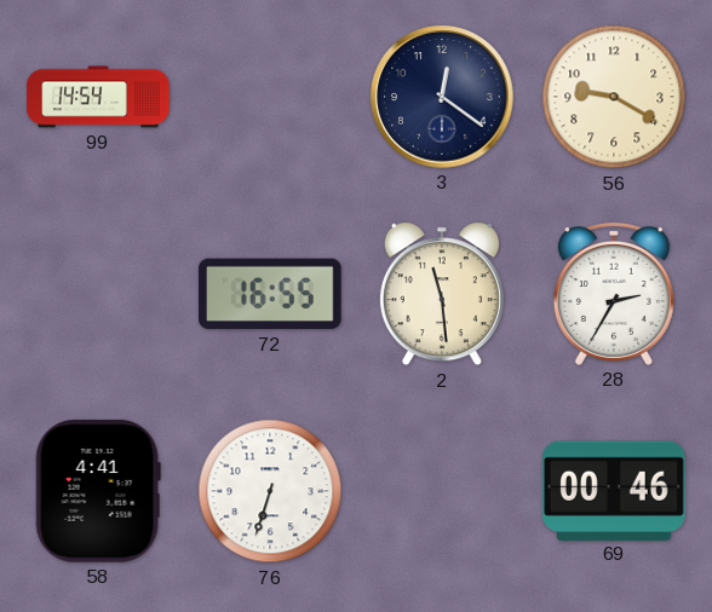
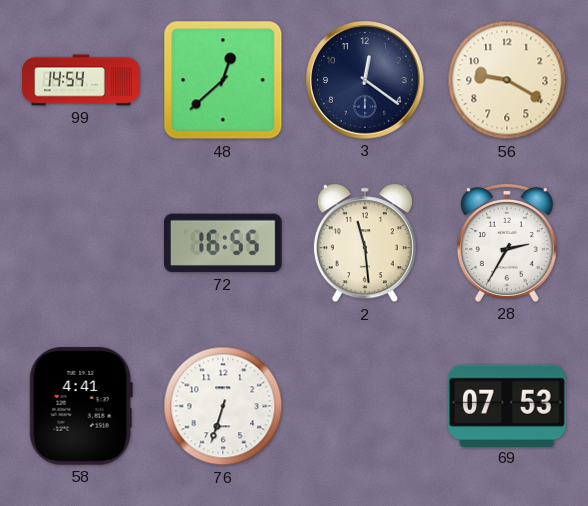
48: none -> 12:38
69: 00:46 -> 07:53
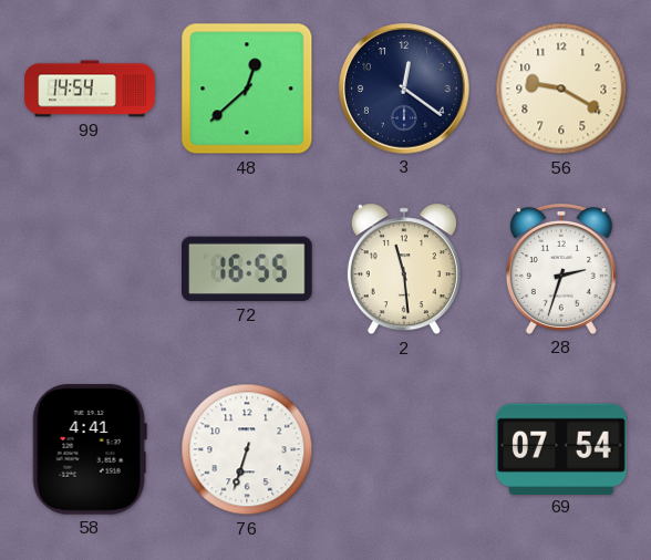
28: 2:35 -> 2:33
69: 07:53 -> 07:54
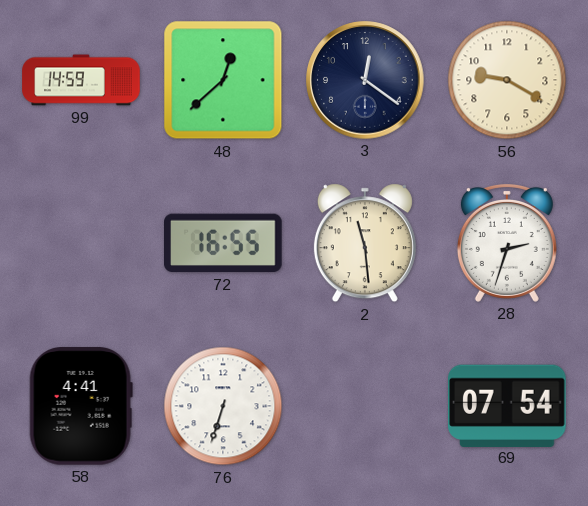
99: 14:54 -> 14:59
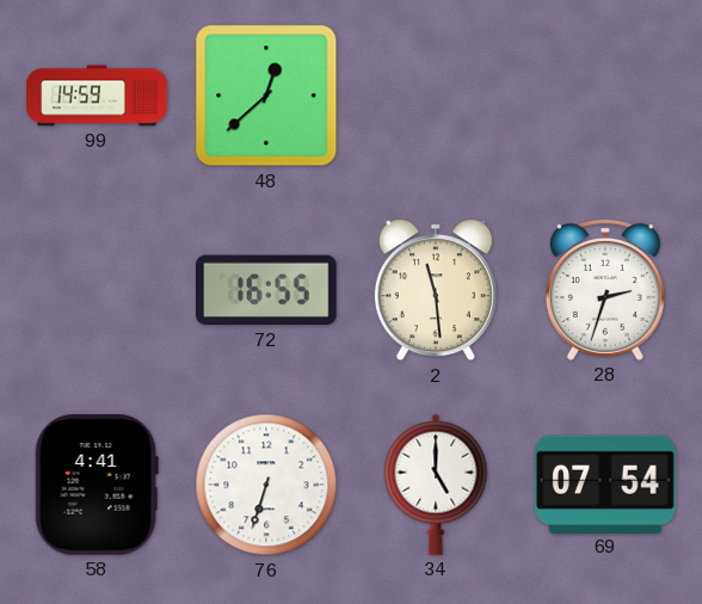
3: 12:21 -> none
56: 9:20 -> none
34: none -> 5:00
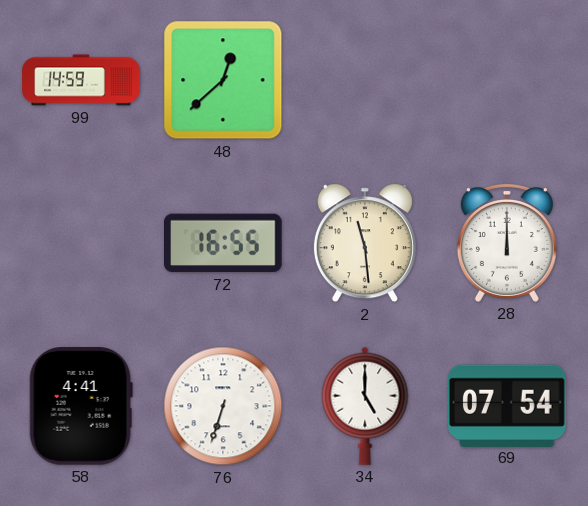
28: 2:33 -> 12:00
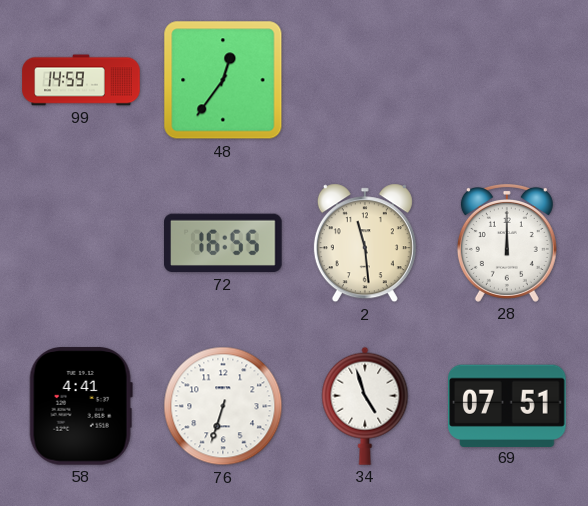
48: 12:38 -> 12:36
34: 5:00 -> 4:57
69: 07:54 -> 07:51
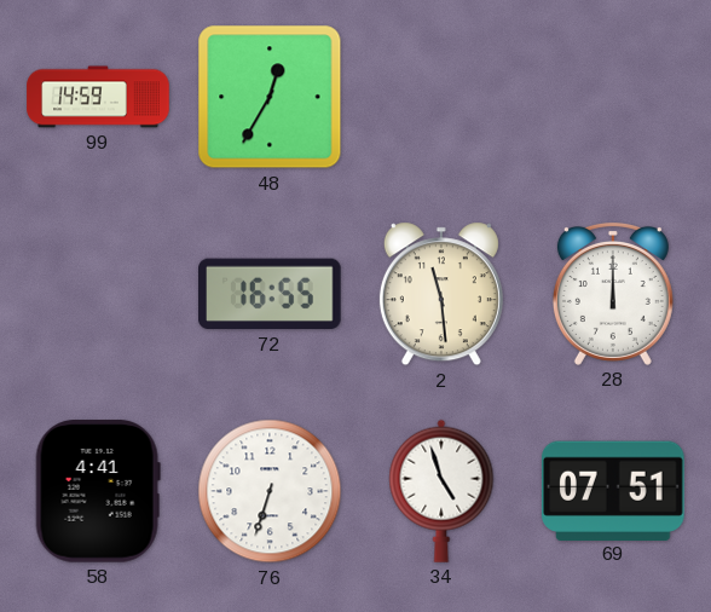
48: 12:36 -> 12:35
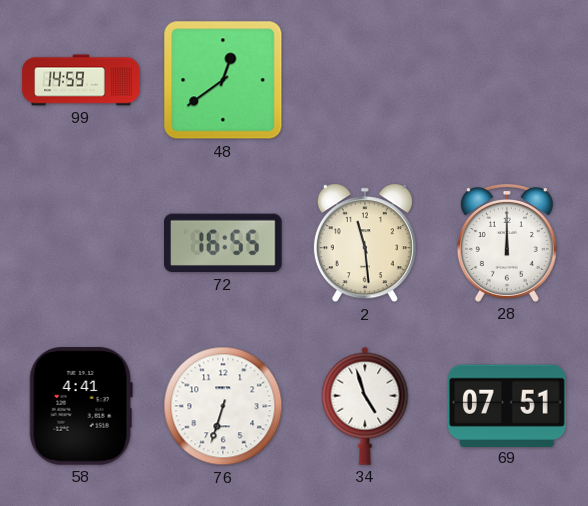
48: 12:35 -> 12:39
